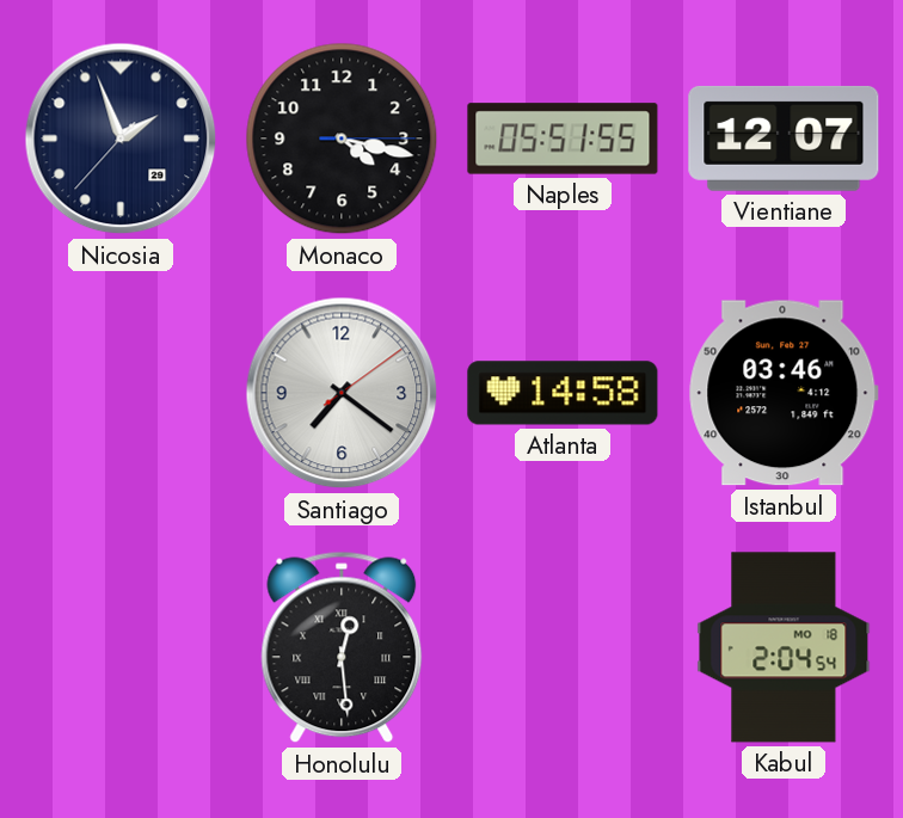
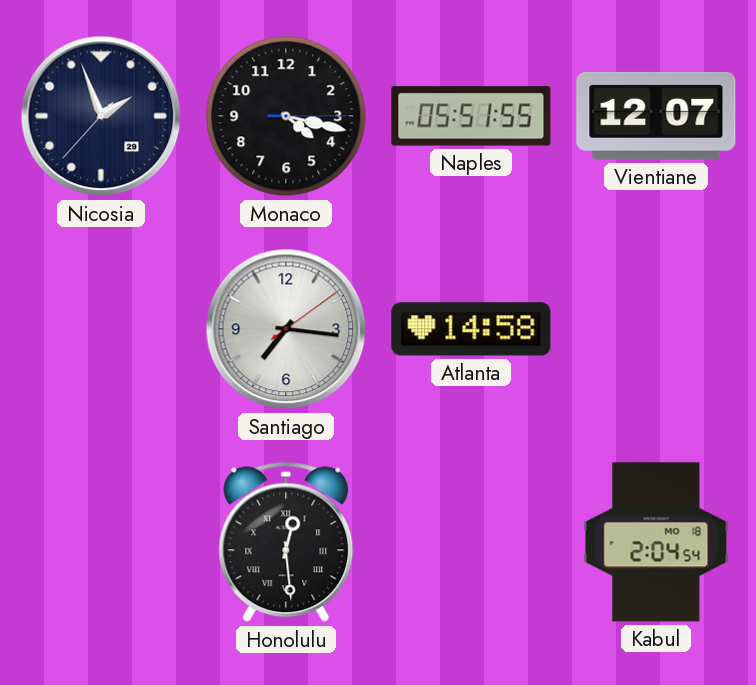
Santiago: 7:21 -> 7:16
Istanbul: 03:46 -> none
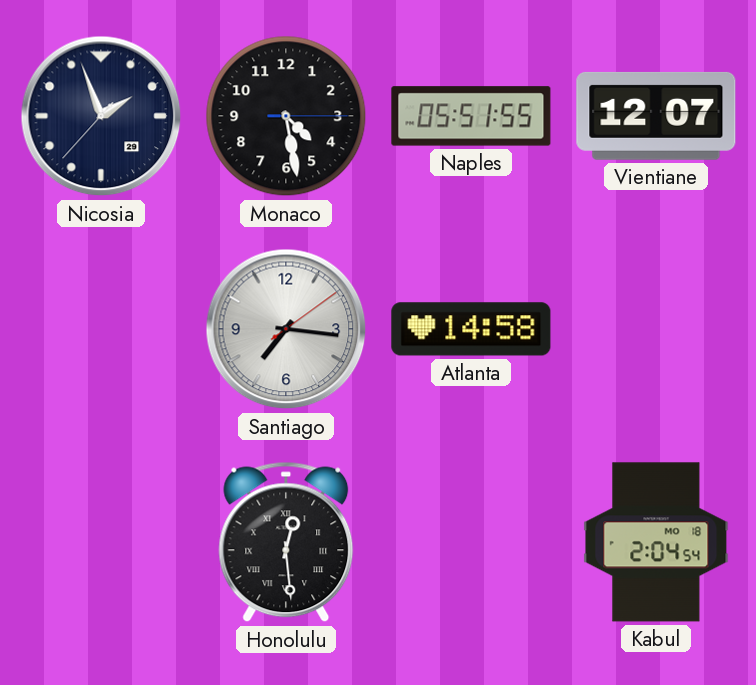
Monaco: 4:17 -> 4:28
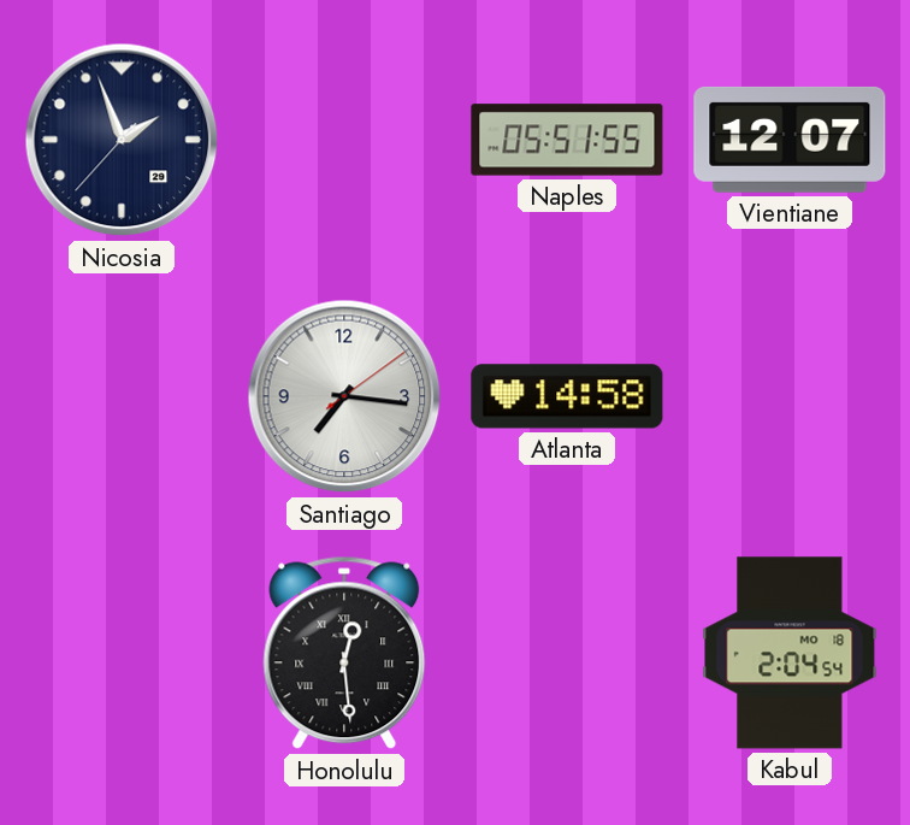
Monaco: 4:28 -> none
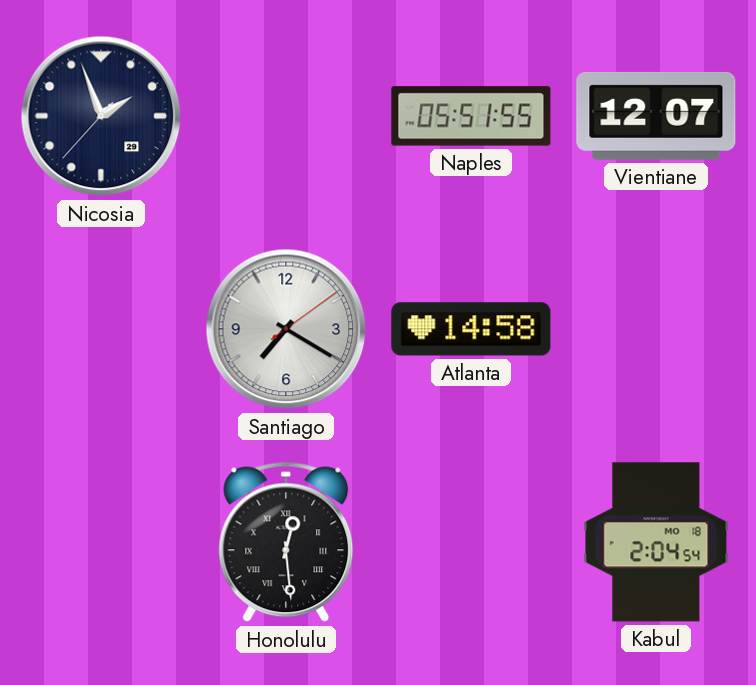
Santiago: 7:16 -> 7:20
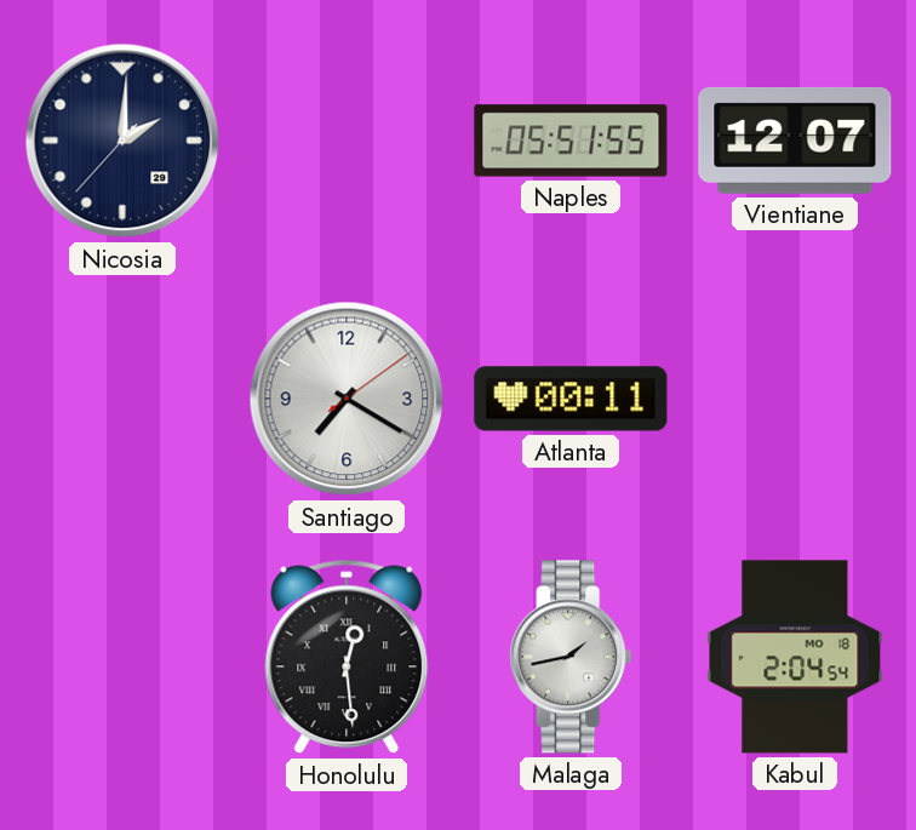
Nicosia: 1:56 -> 2:00
Atlanta: 14:58 -> 00:11
Malaga: none -> 1:43
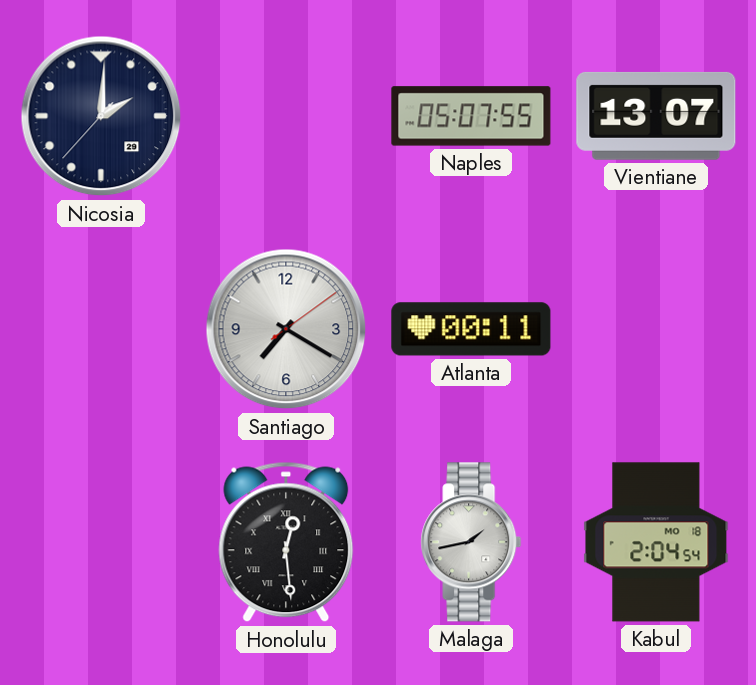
Naples: 05:51 -> 05:07
Vientiane: 12:07 -> 13:07
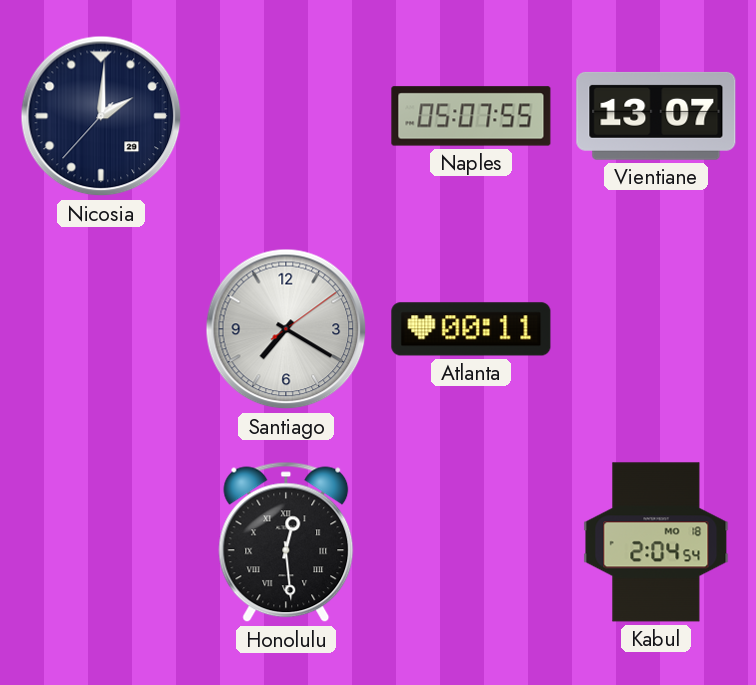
Malaga: 1:43 -> none
